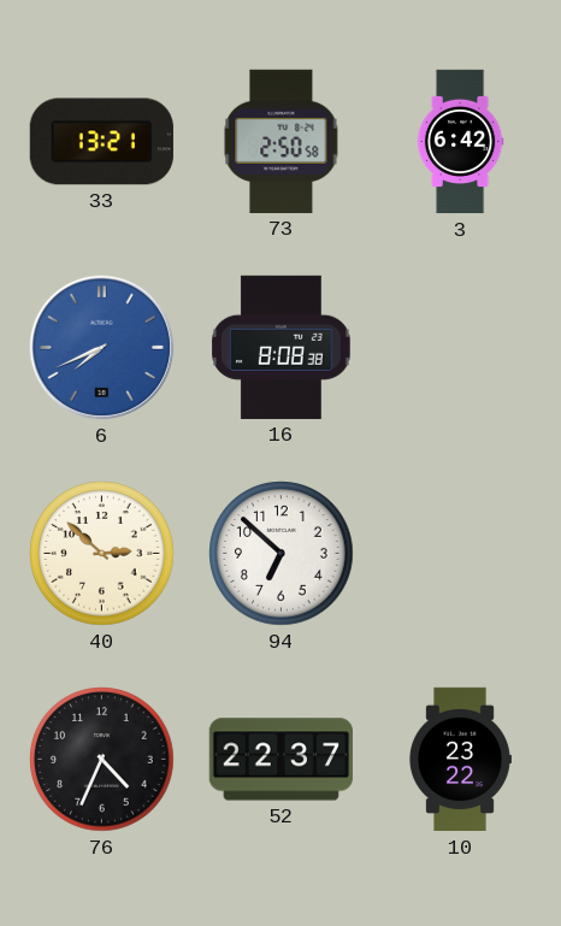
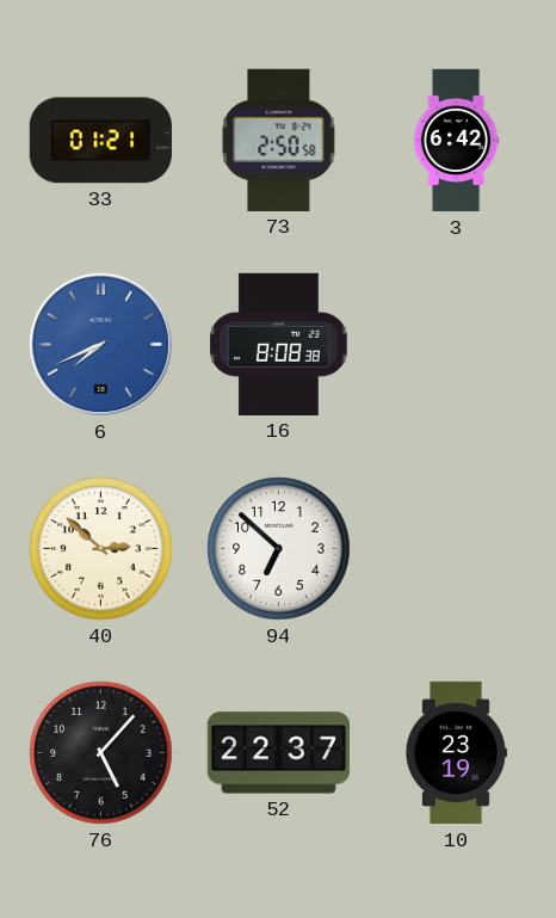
33: 13:21 -> 01:21
76: 4:34 -> 5:07
10: 23:22 -> 23:19
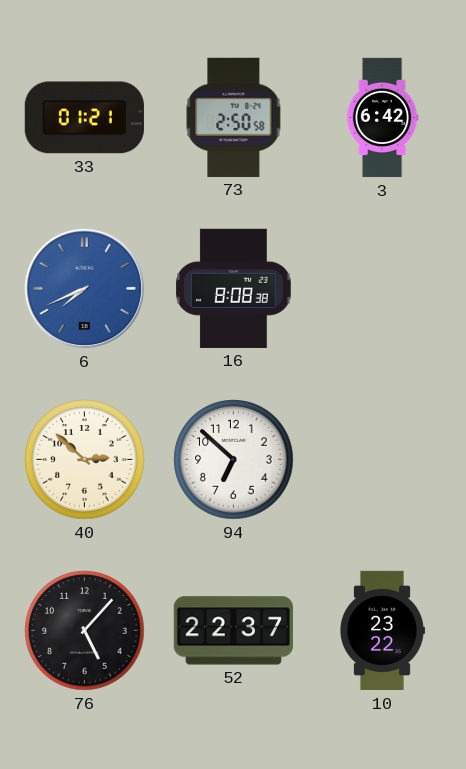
10: 23:19 -> 23:22
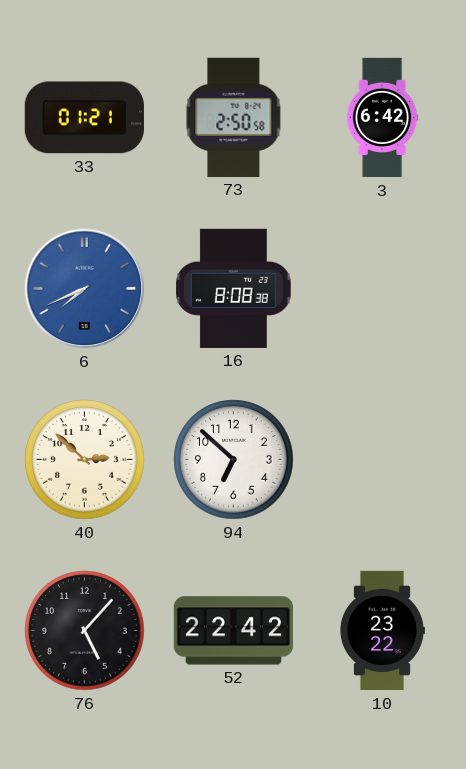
52: 22:37 -> 22:42
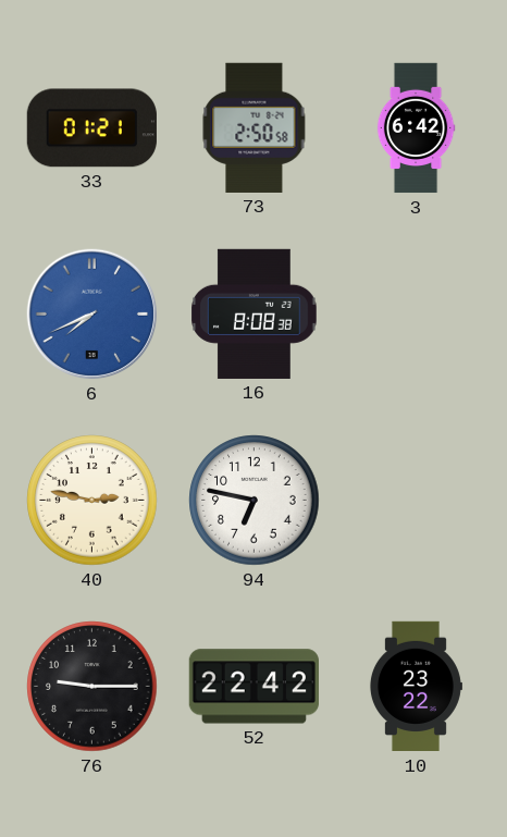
40: 2:52 -> 2:47
94: 6:52 -> 6:47
76: 5:07 -> 9:15
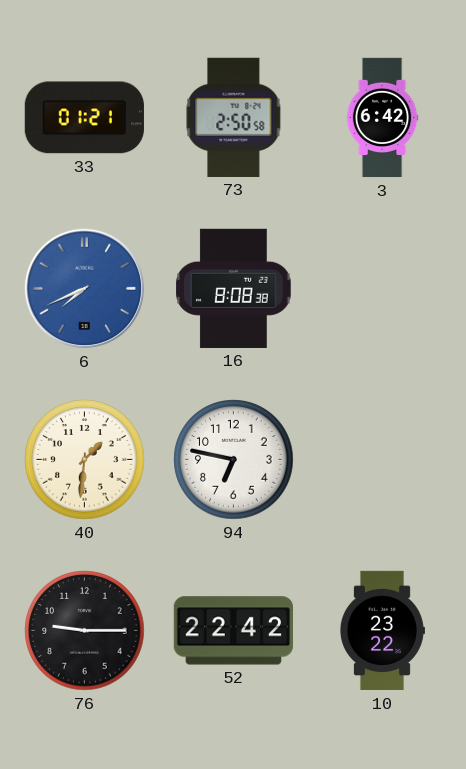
40: 2:47 -> 1:31
